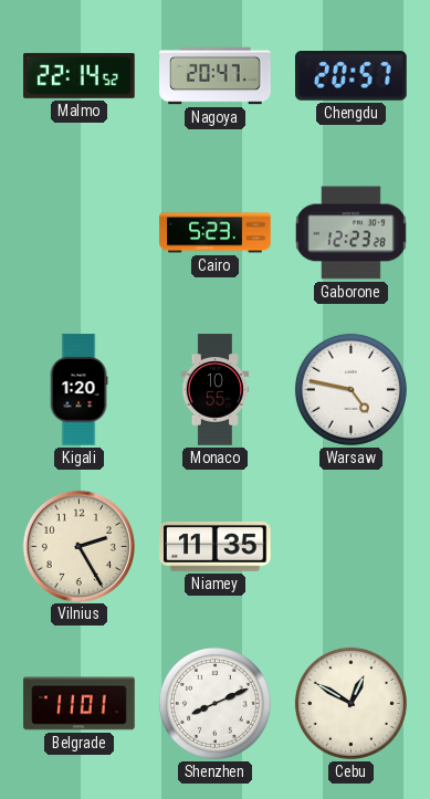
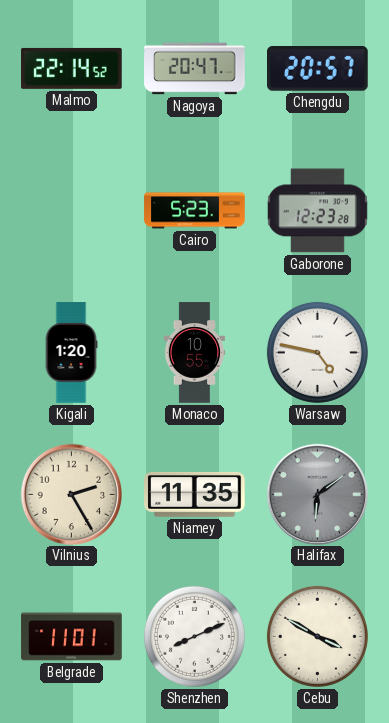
Halifax: none -> 6:09
Cebu: 12:50 -> 3:50
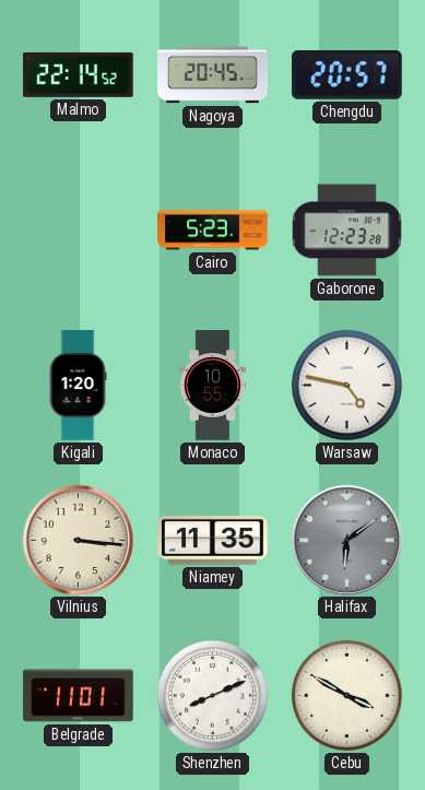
Nagoya: 20:47 -> 20:45
Vilnius: 2:25 -> 3:16
